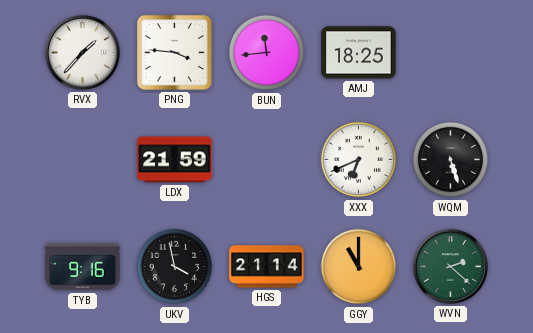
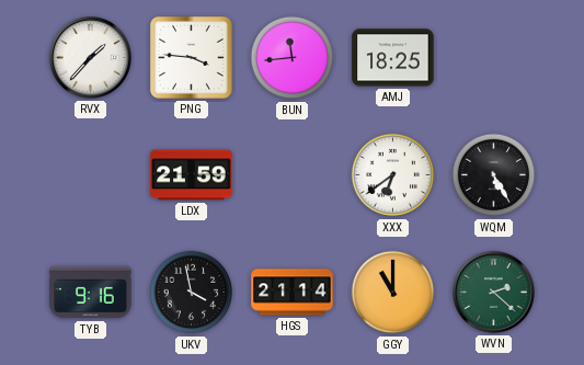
XXX: 6:41 -> 6:39
WQM: 5:27 -> 5:25
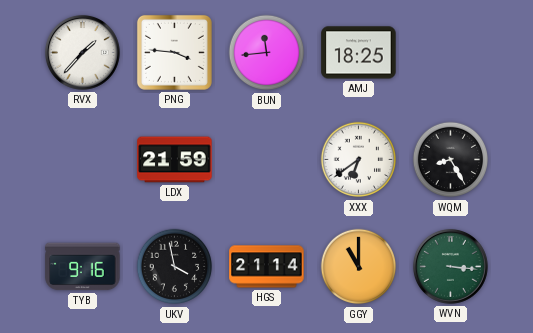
WQM: 5:25 -> 8:25
WVN: 2:22 -> 3:16
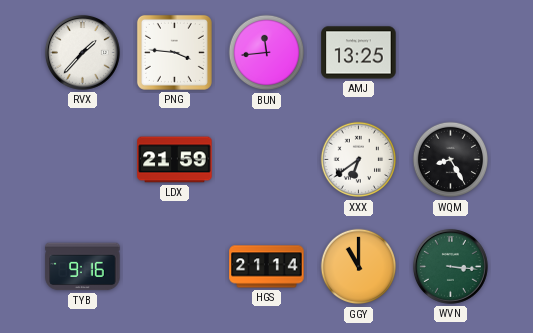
AMJ: 18:25 -> 13:25
UKV: 3:58 -> none
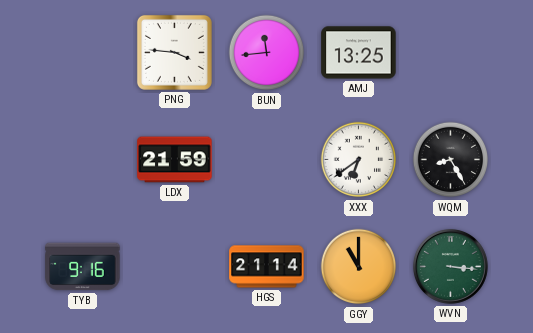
RVX: 1:37 -> none
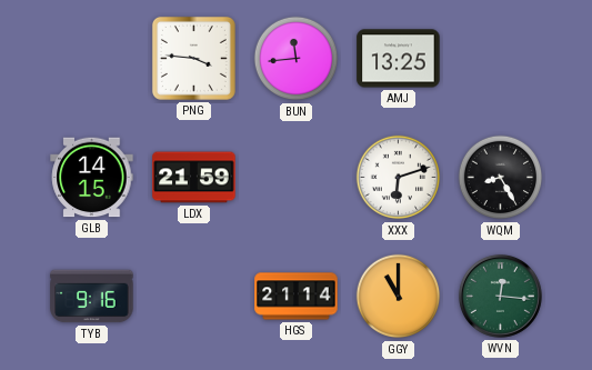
GLB: none -> 14:15
XXX: 6:39 -> 6:12
WVN: 3:16 -> 12:16
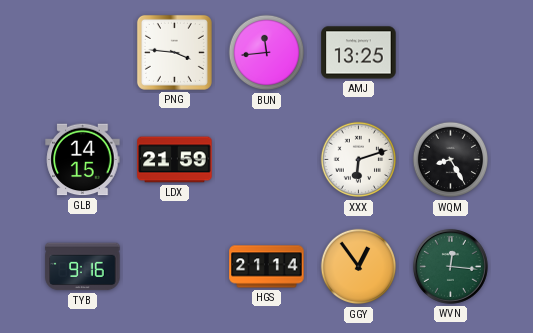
GGY: 11:00 -> 12:54
